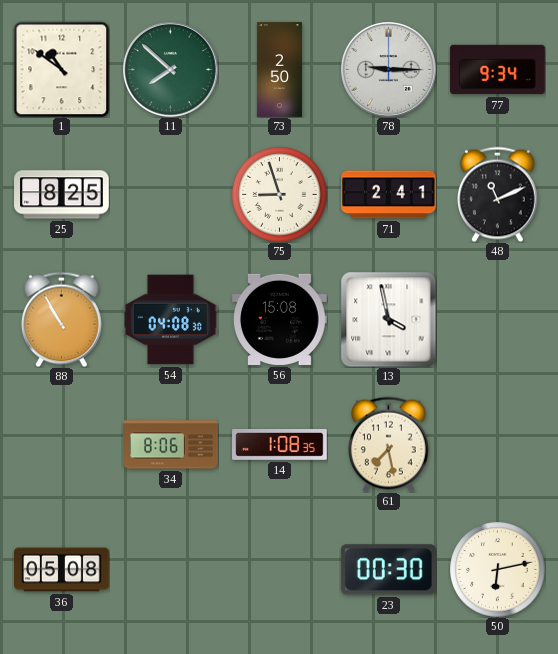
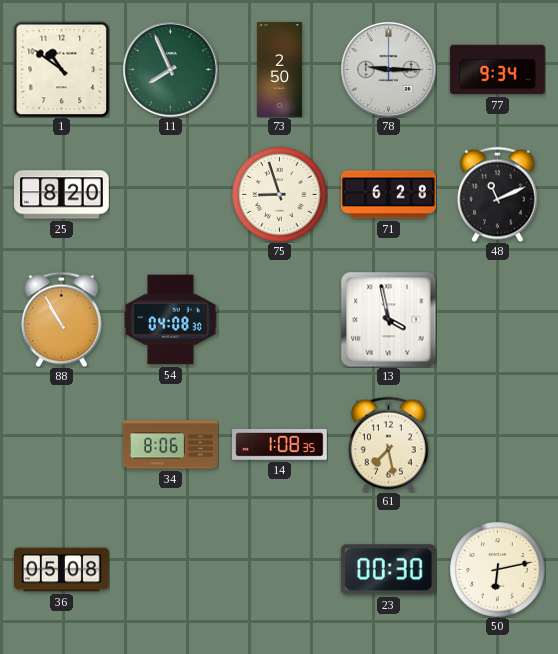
11: 7:52 -> 7:56
25: 8:25 -> 8:20
71: 2:41 -> 6:28
56: 15:08 -> none
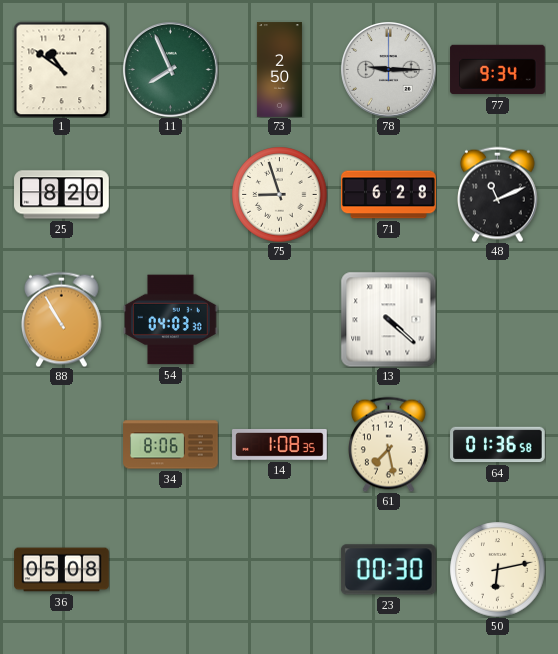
54: 04:08 -> 04:03
13: 3:58 -> 4:22
64: none -> 01:36
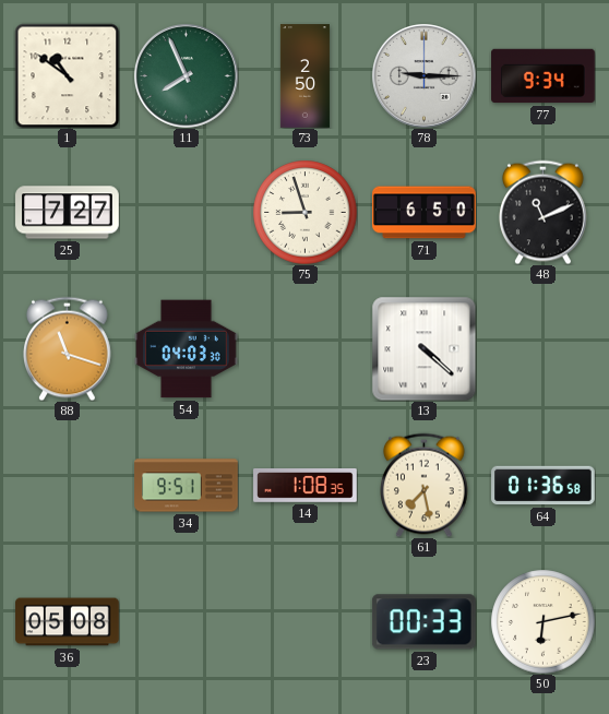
25: 8:20 -> 7:27
71: 6:28 -> 6:50
88: 10:55 -> 11:18
34: 8:06 -> 9:51
23: 00:30 -> 00:33
